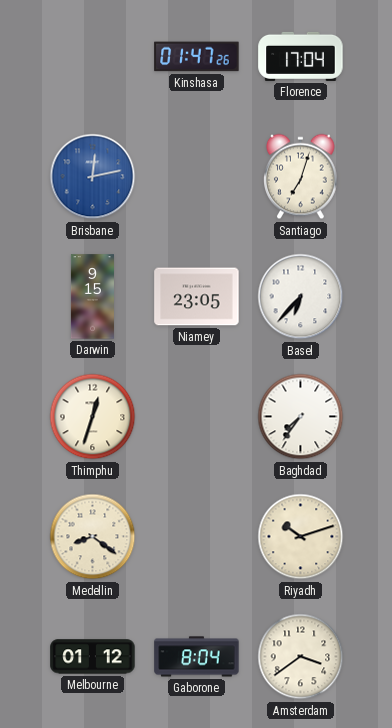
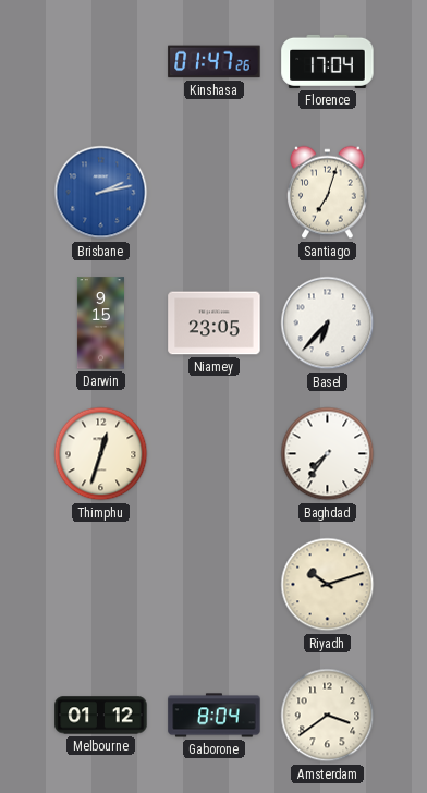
Brisbane: 12:13 -> 2:13
Medellin: 8:21 -> none
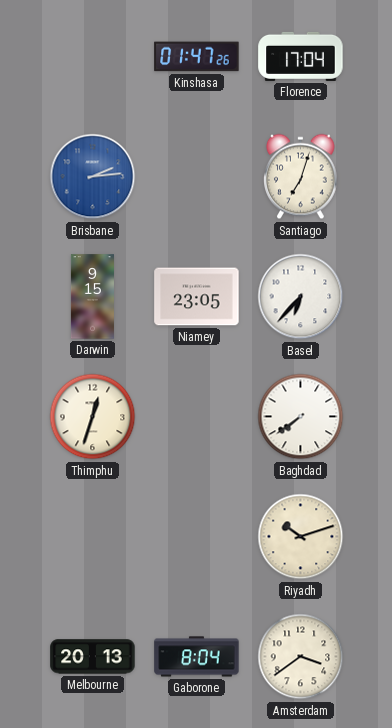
Brisbane: 2:13 -> 2:14
Baghdad: 7:36 -> 7:39
Melbourne: 01:12 -> 20:13
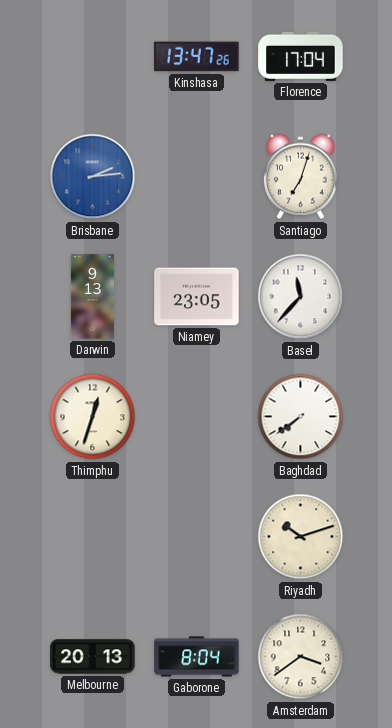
Kinshasa: 01:47 -> 13:47
Darwin: 9:15 -> 9:13
Basel: 6:37 -> 11:37
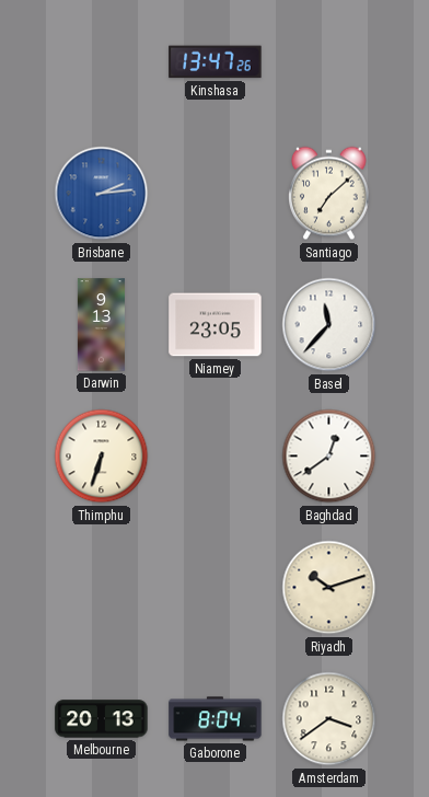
Florence: 17:04 -> none
Santiago: 7:03 -> 7:08
Thimphu: 12:33 -> 6:33
Baghdad: 7:39 -> 12:39
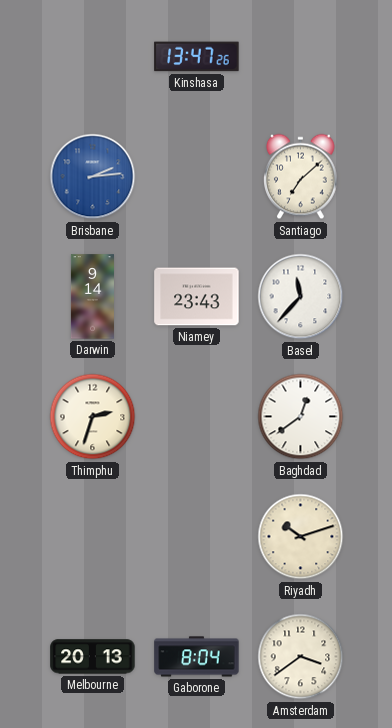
Darwin: 9:13 -> 9:14
Niamey: 23:05 -> 23:43
Thimphu: 6:33 -> 2:33
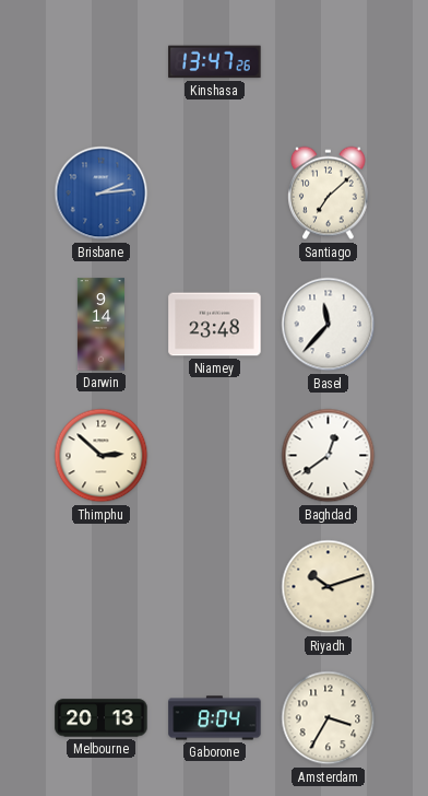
Niamey: 23:43 -> 23:48
Thimphu: 2:33 -> 2:52
Amsterdam: 3:39 -> 3:35
